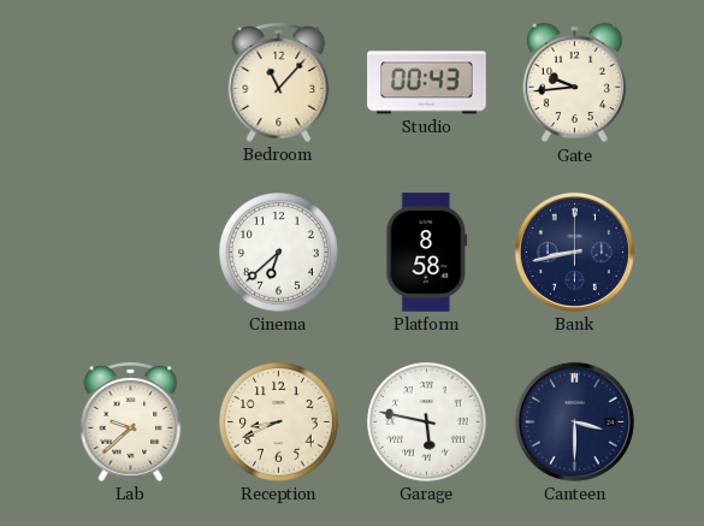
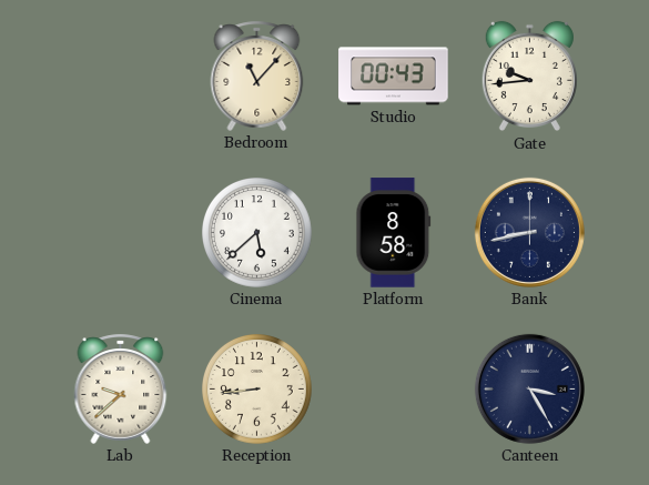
Cinema: 6:38 -> 5:38
Reception: 8:41 -> 8:44
Garage: 5:47 -> none
Canteen: 3:30 -> 3:25
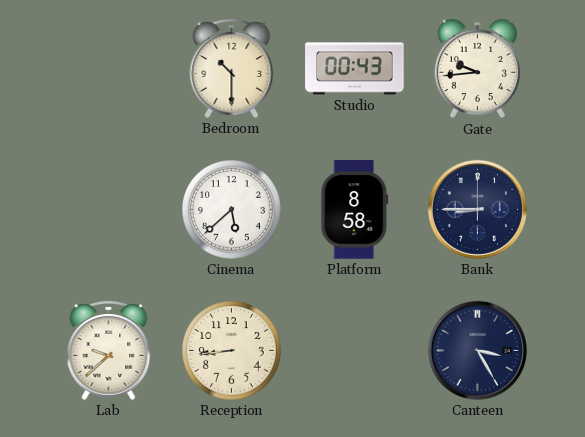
Bedroom: 11:07 -> 10:30
Bank: 8:43 -> 8:45
